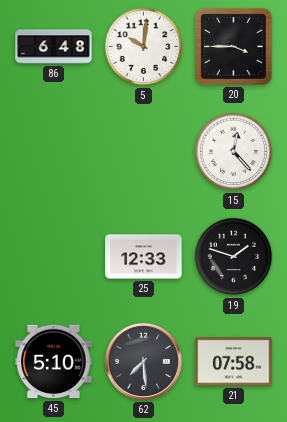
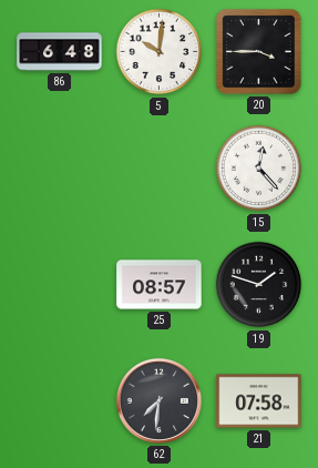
25: 12:33 -> 08:57
45: 5:10 -> none
62: 7:29 -> 7:31
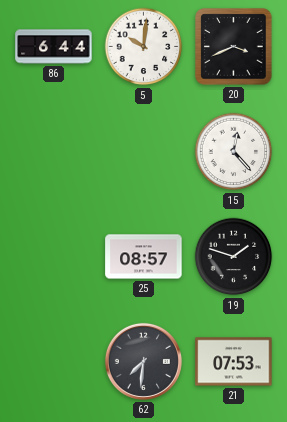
86: 6:48 -> 6:44
20: 3:45 -> 3:41
21: 07:58 -> 07:53
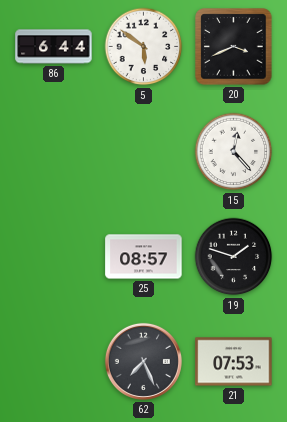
5: 10:01 -> 5:51
62: 7:31 -> 7:26
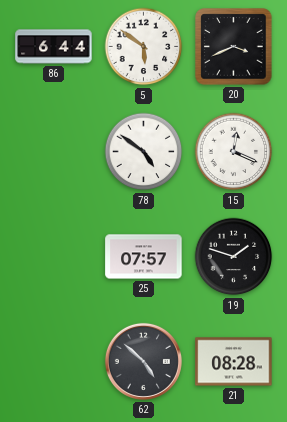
78: none -> 4:51
15: 12:23 -> 12:19
25: 08:57 -> 07:57
62: 7:26 -> 4:52
21: 07:53 -> 08:28
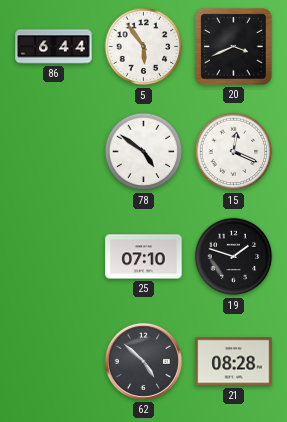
5: 5:51 -> 5:54
25: 07:57 -> 07:10
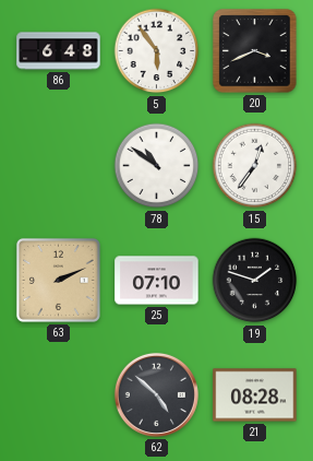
86: 6:44 -> 6:48
78: 4:51 -> 10:51
15: 12:19 -> 12:36
63: none -> 2:11
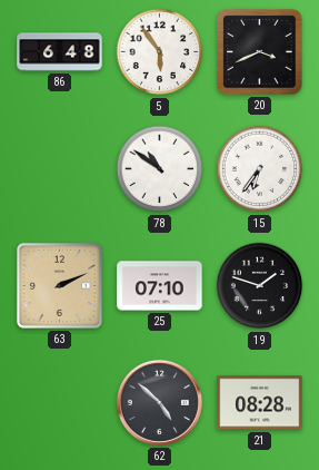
15: 12:36 -> 6:36
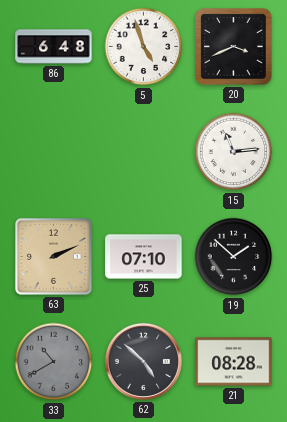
5: 5:54 -> 4:57
78: 10:51 -> none
15: 6:36 -> 11:14
19: 1:48 -> 1:52
33: none -> 10:40
